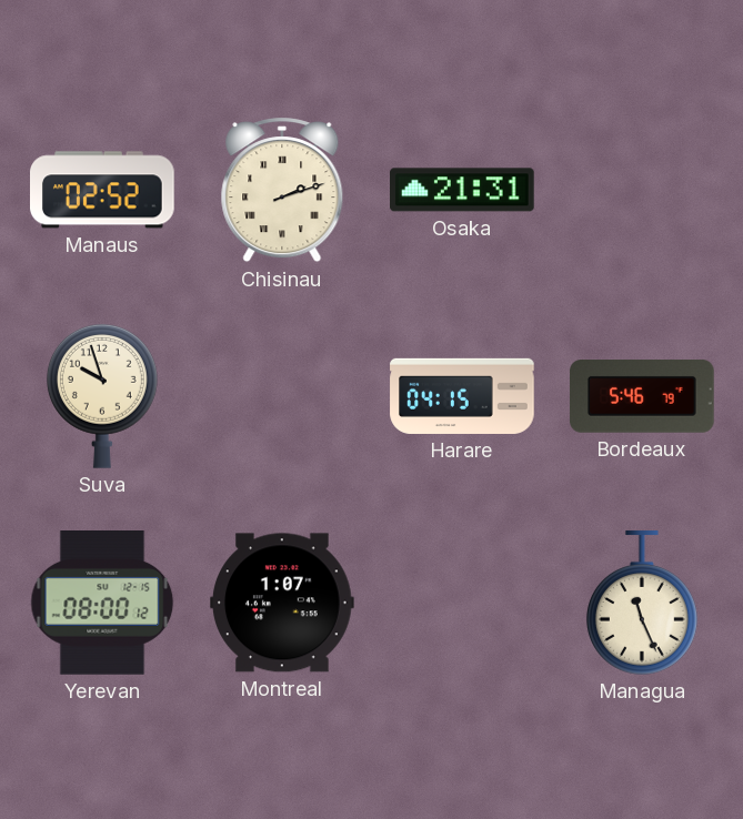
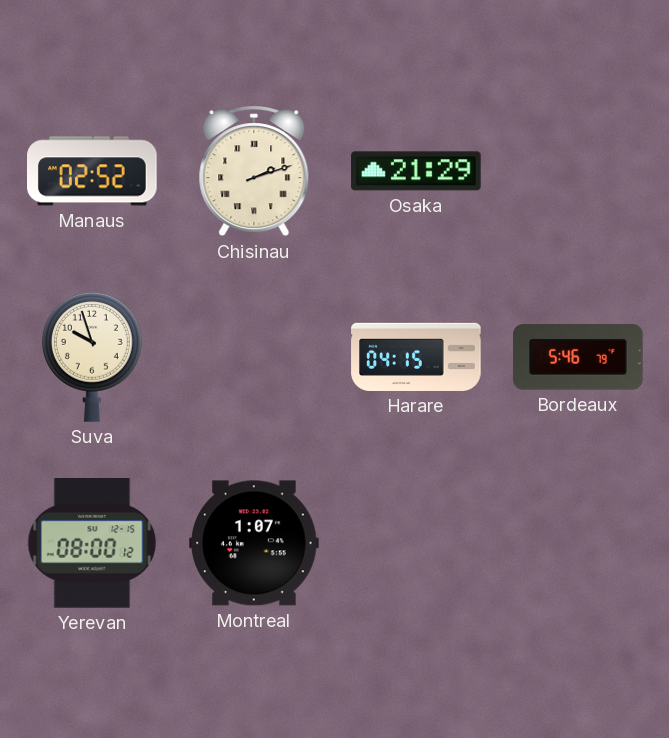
Osaka: 21:31 -> 21:29
Managua: 11:26 -> none
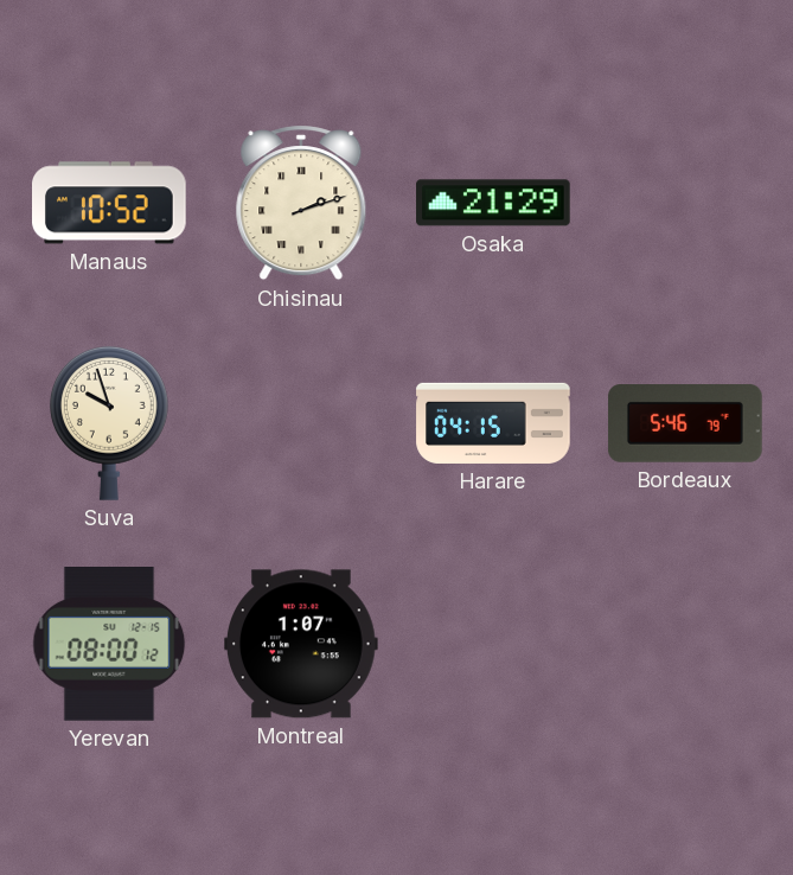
Manaus: 02:52 -> 10:52
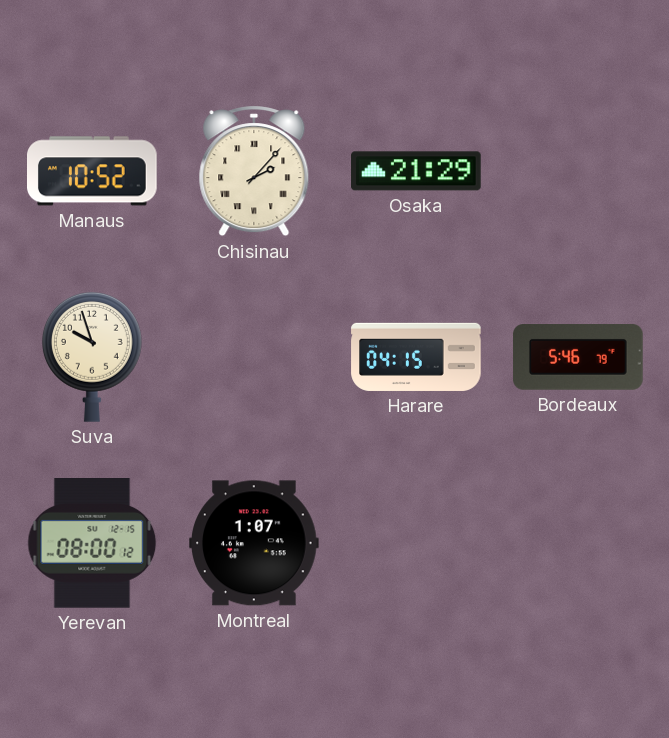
Chisinau: 2:12 -> 2:07
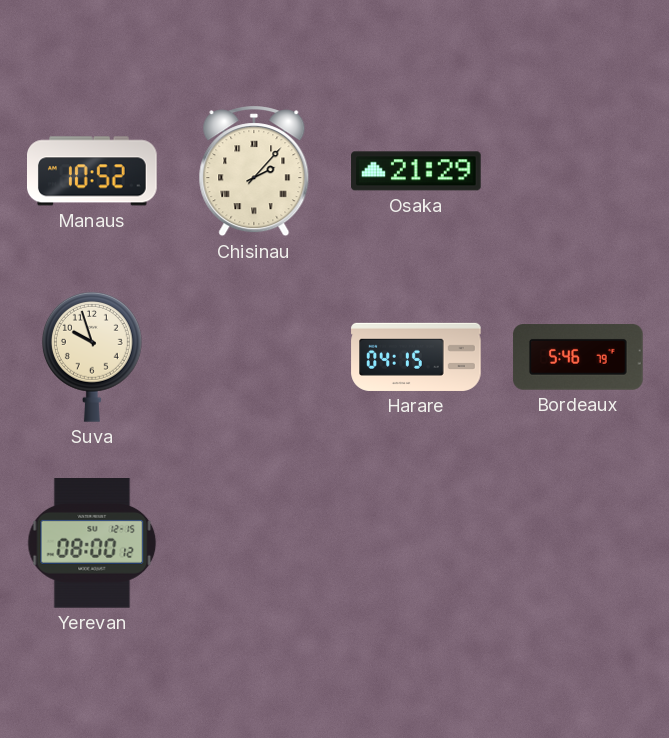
Montreal: 1:07 -> none
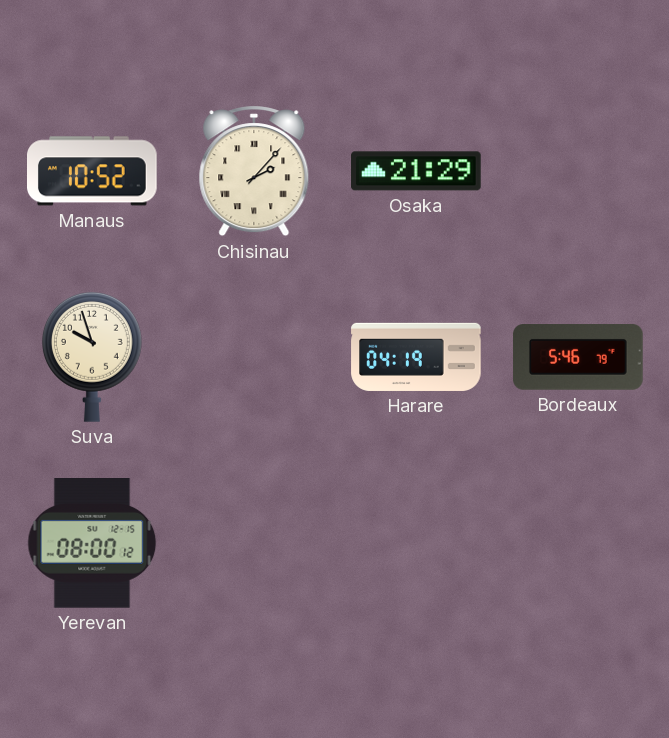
Harare: 04:15 -> 04:19
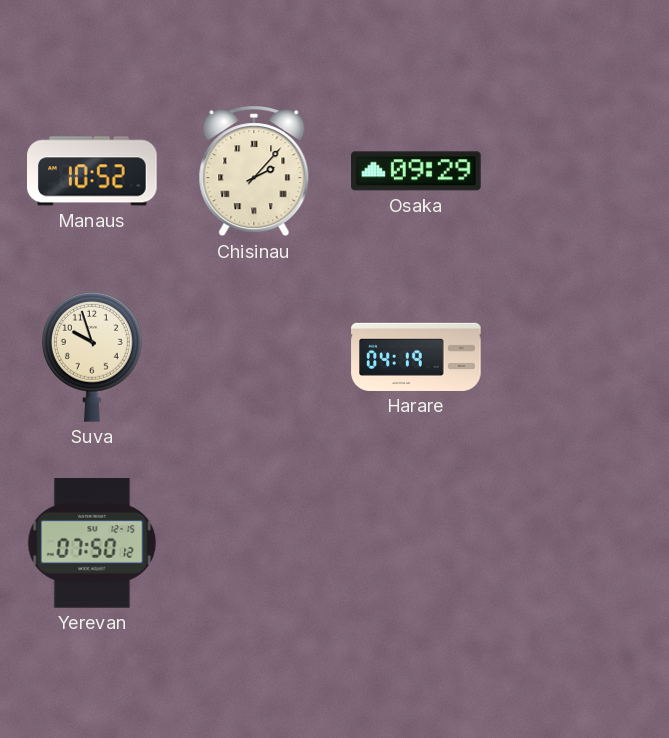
Osaka: 21:29 -> 09:29
Bordeaux: 5:46 -> none
Yerevan: 08:00 -> 07:50
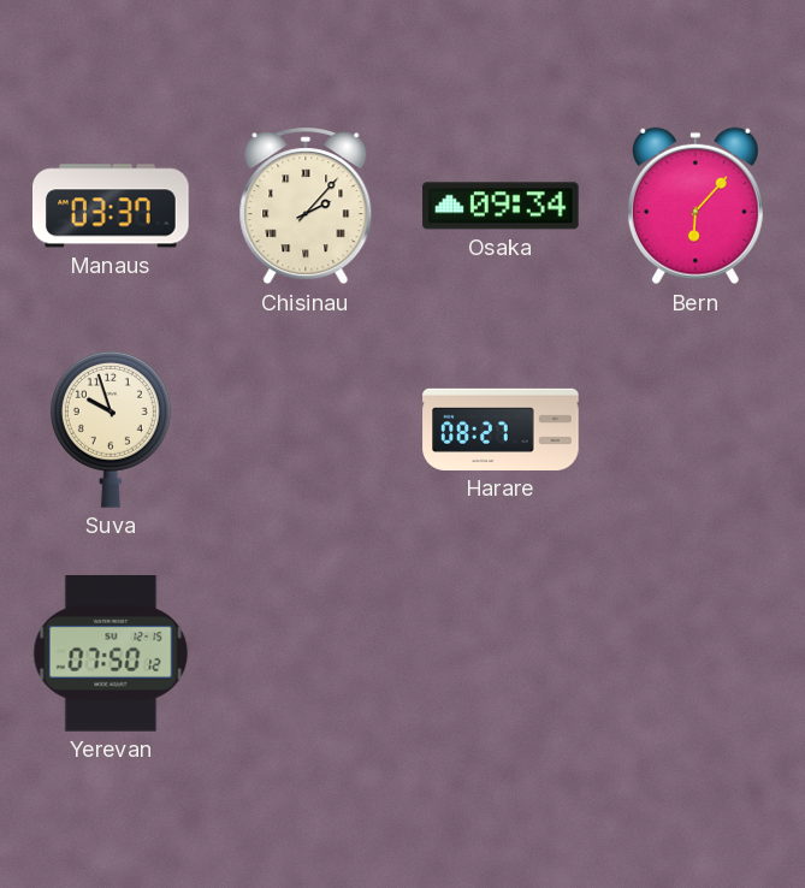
Manaus: 10:52 -> 03:37
Osaka: 09:29 -> 09:34
Bern: none -> 6:07
Harare: 04:19 -> 08:27
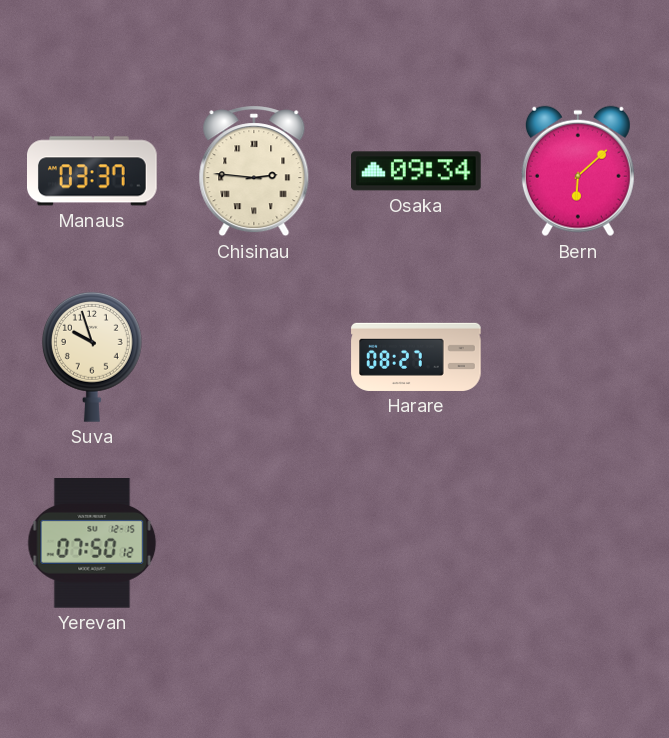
Chisinau: 2:07 -> 2:46
Bern: 6:07 -> 6:08
